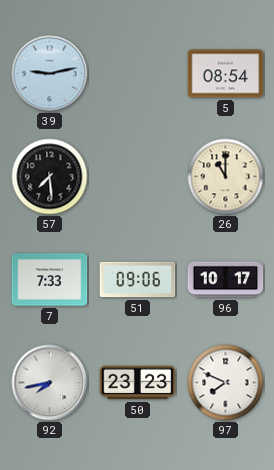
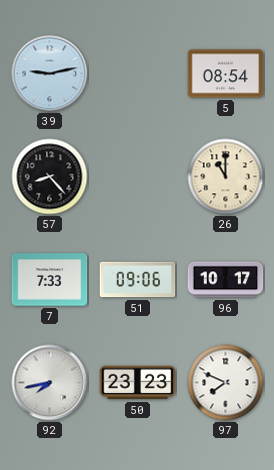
57: 7:29 -> 8:23
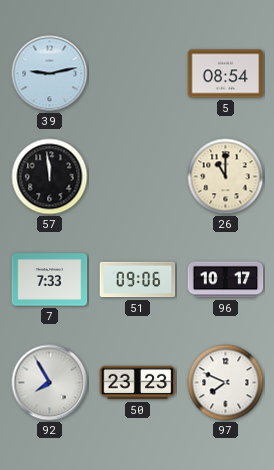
57: 8:23 -> 11:59
92: 7:43 -> 7:55
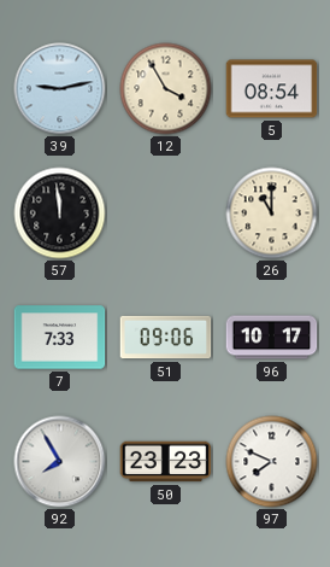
12: none -> 3:55
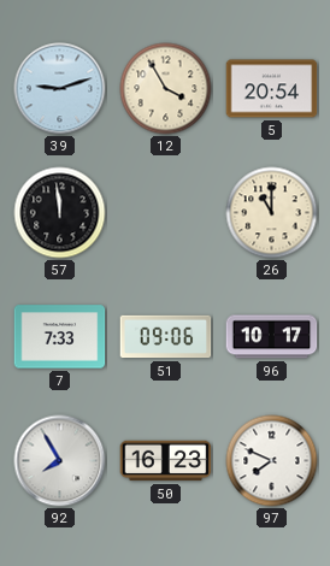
39: 9:13 -> 9:12
5: 08:54 -> 20:54
50: 23:23 -> 16:23
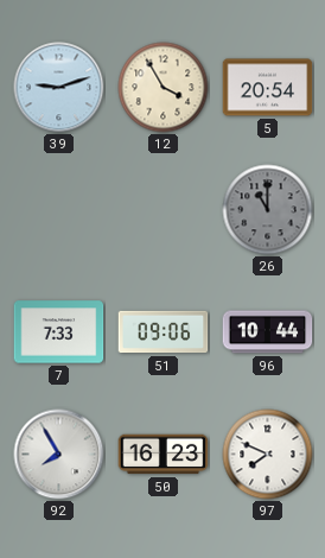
57: 11:59 -> none
26 dial: cream -> grey
96: 10:17 -> 10:44
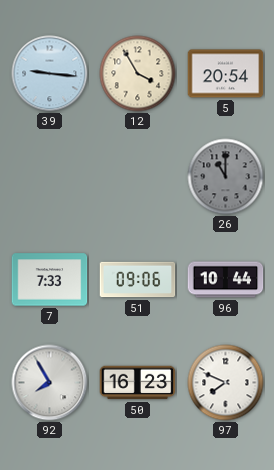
39: 9:12 -> 9:16
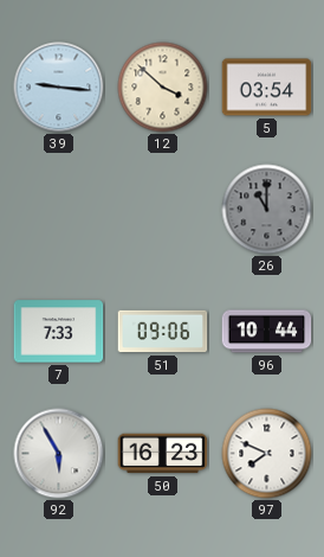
12: 3:55 -> 3:52
5: 20:54 -> 03:54
92: 7:55 -> 5:55
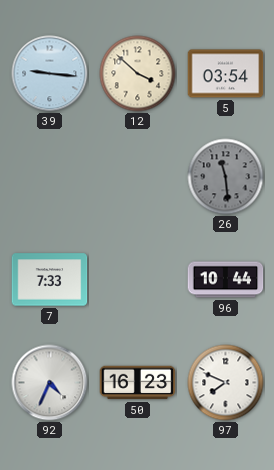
26: 11:00 -> 11:29
51: 09:06 -> none
92: 5:55 -> 4:34
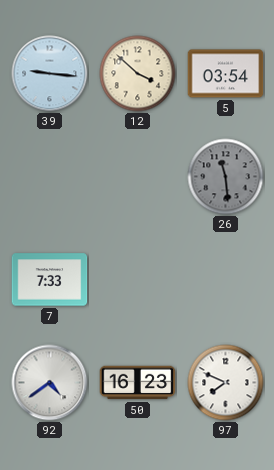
96: 10:44 -> none
92: 4:34 -> 4:39
